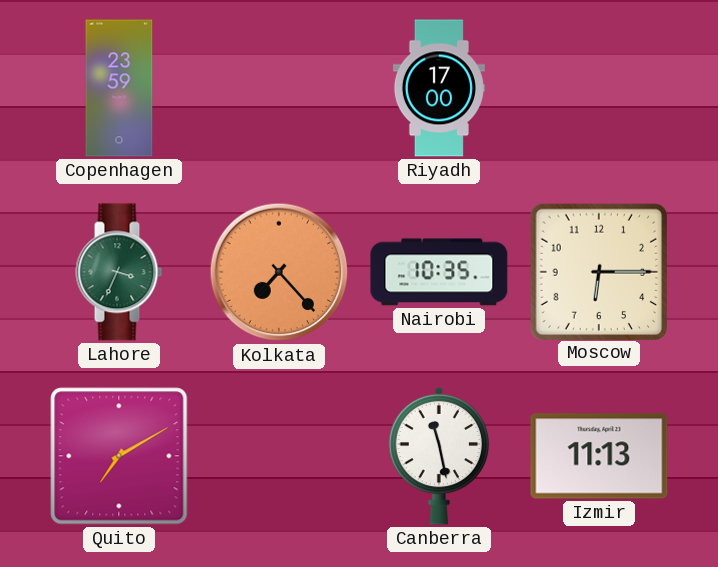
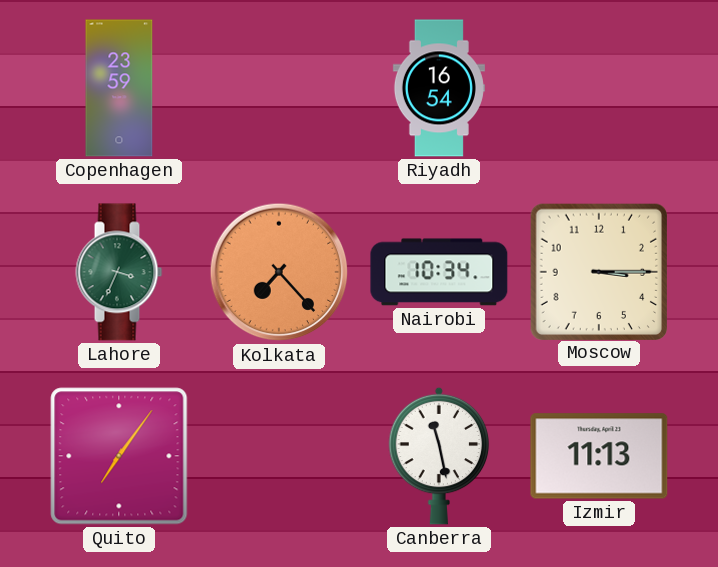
Riyadh: 17:00 -> 16:54
Nairobi: 10:35 -> 10:34
Moscow: 6:15 -> 3:15
Quito: 7:10 -> 7:06
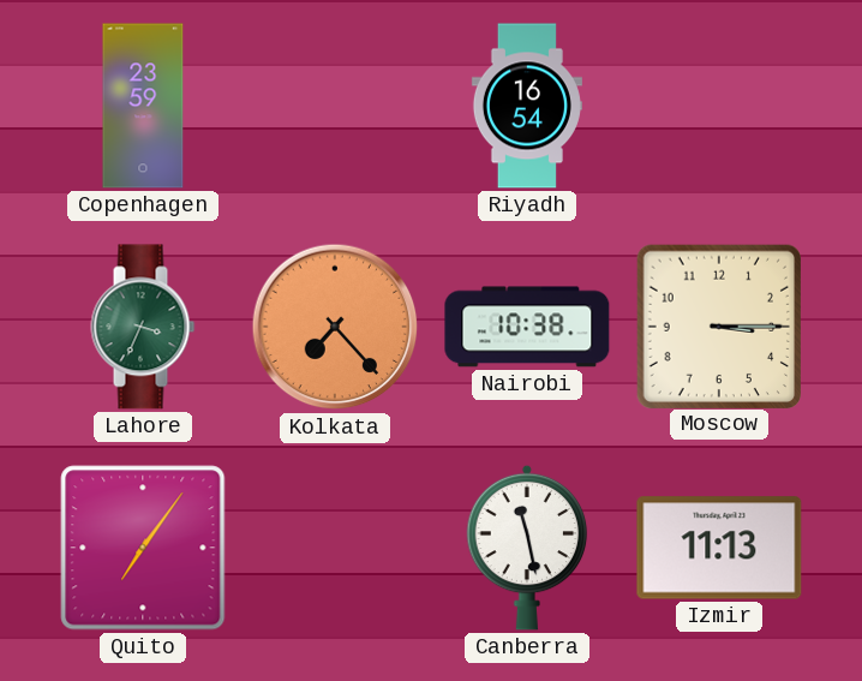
Nairobi: 10:34 -> 10:38
